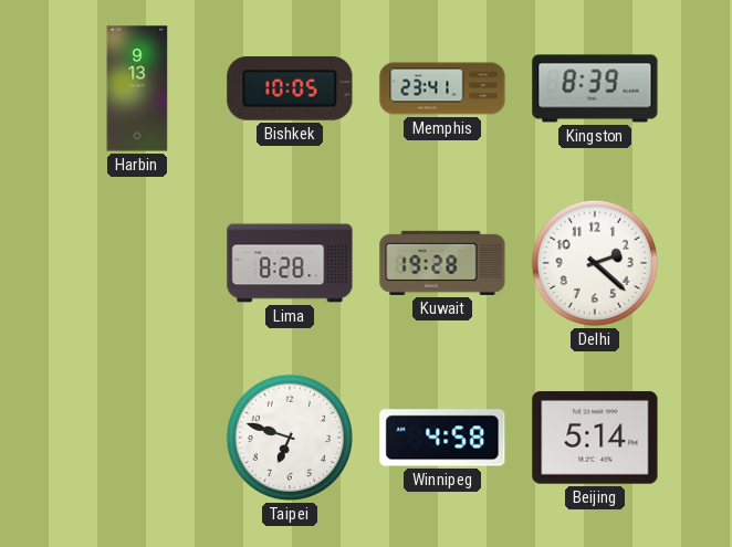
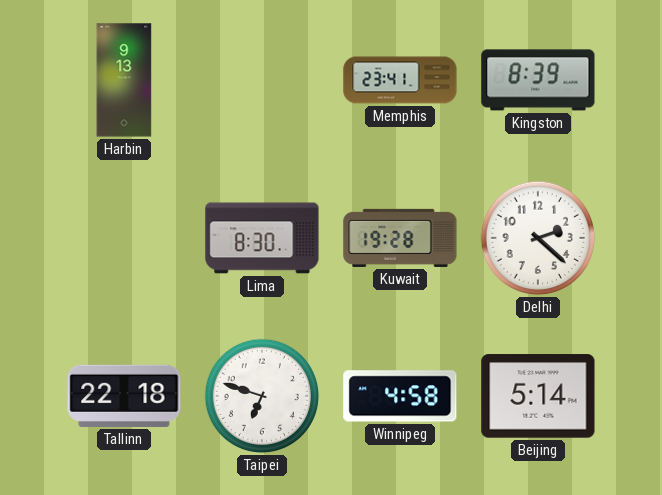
Bishkek: 10:05 -> none
Lima: 8:28 -> 8:30
Tallinn: none -> 22:18
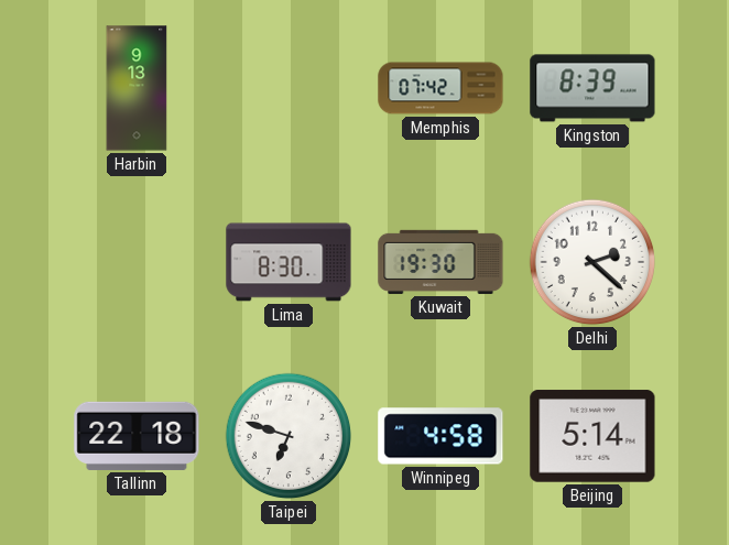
Memphis: 23:41 -> 07:42
Kuwait: 19:28 -> 19:30
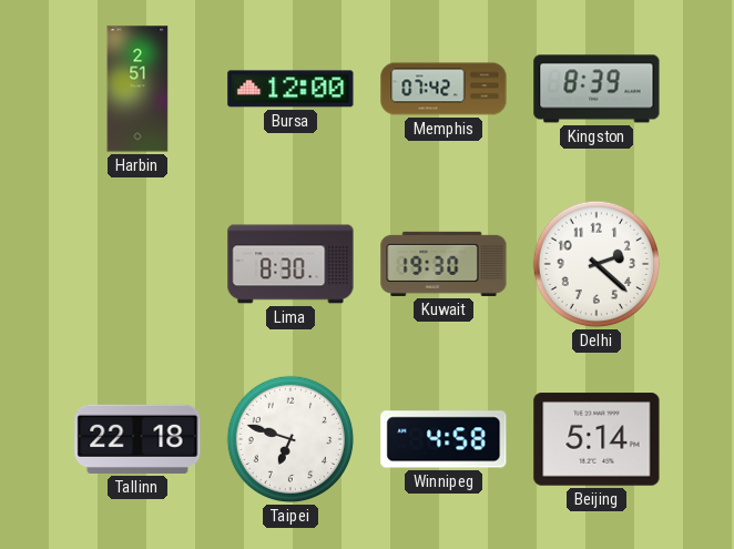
Harbin: 9:13 -> 2:51
Bursa: none -> 12:00
